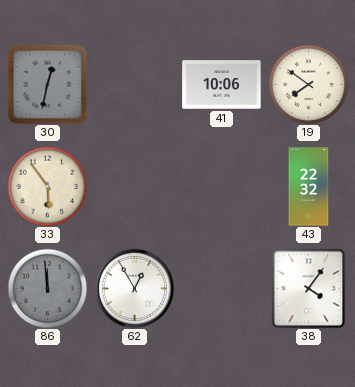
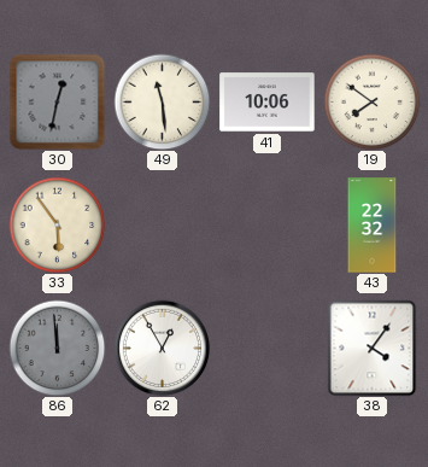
49: none -> 11:29
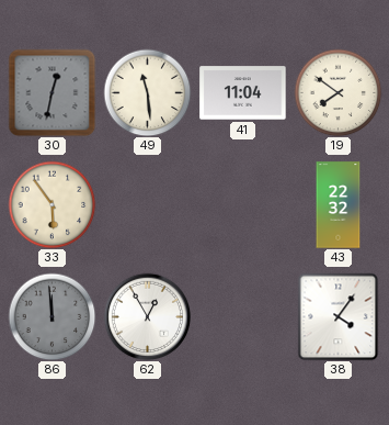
41: 10:06 -> 11:04
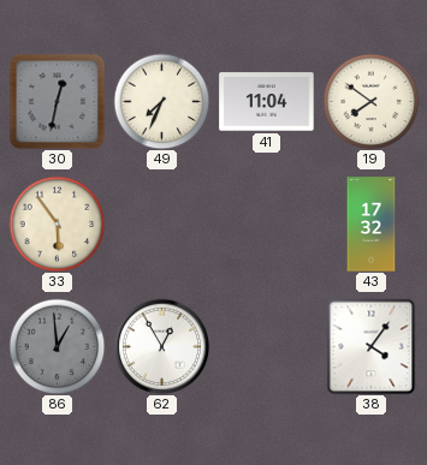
49: 11:29 -> 7:34
43: 22:32 -> 17:32
86: 11:59 -> 12:59
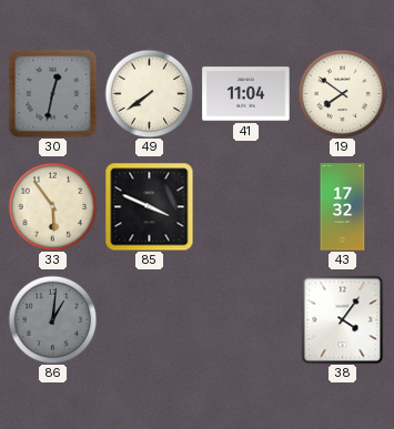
49: 7:34 -> 7:39
85: none -> 3:49
86: 12:59 -> 1:01
62: 12:55 -> none
